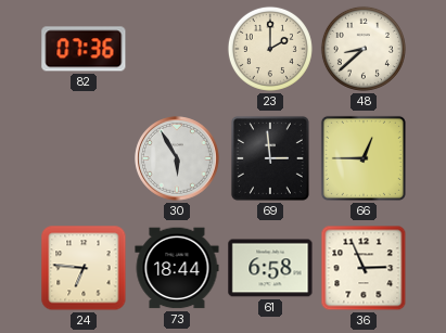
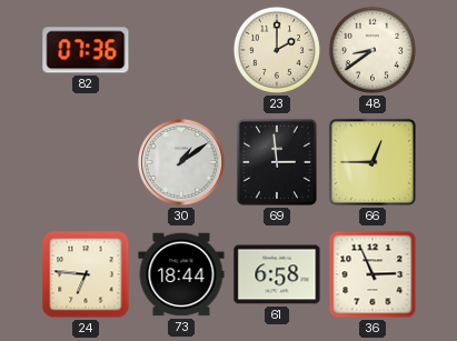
48: 8:38 -> 8:39
30: 5:55 -> 1:09
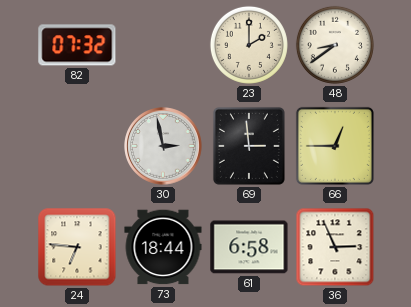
82: 07:36 -> 07:32
30: 1:09 -> 2:58
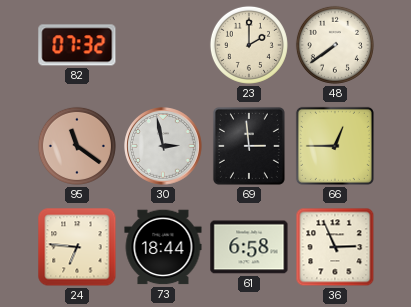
48: 8:39 -> 7:39
95: none -> 11:21
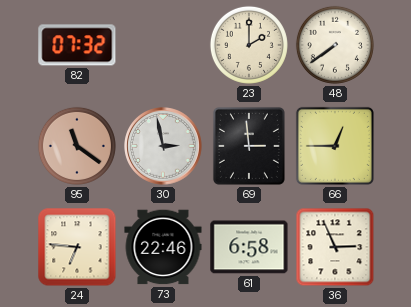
73: 18:44 -> 22:46
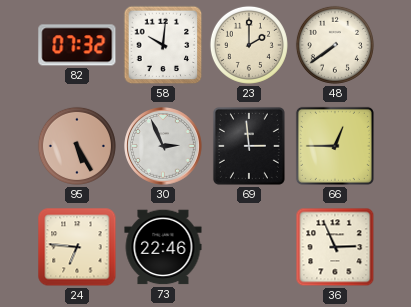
58: none -> 10:01
95: 11:21 -> 5:25
30: 2:58 -> 2:56
61: 6:58 -> none
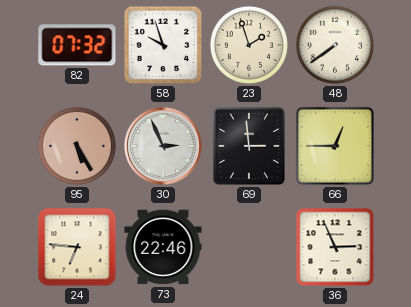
58: 10:01 -> 9:57
23: 2:00 -> 1:57
